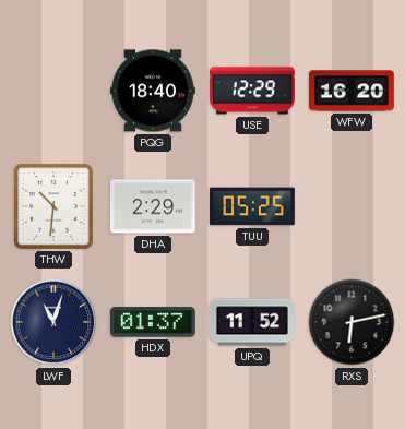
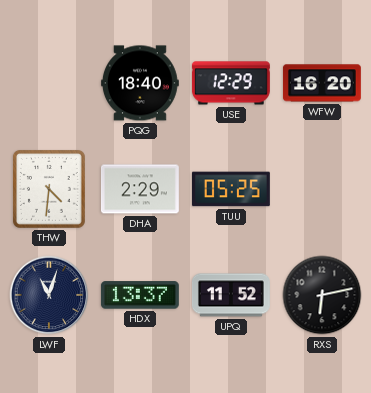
THW: 10:31 -> 4:31
HDX: 01:37 -> 13:37
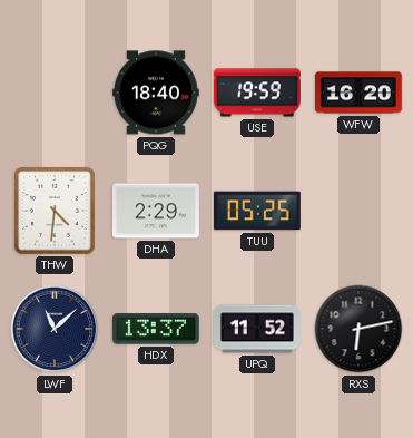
USE: 12:29 -> 19:59
LWF: 11:03 -> 11:08
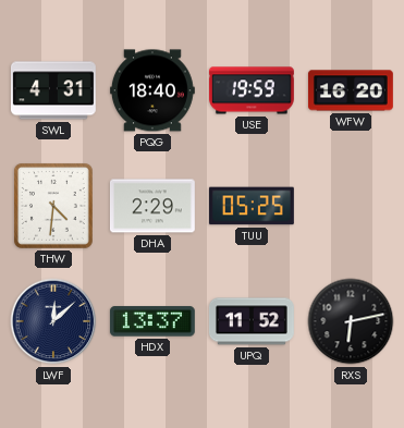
SWL: none -> 4:31
LWF: 11:08 -> 12:08
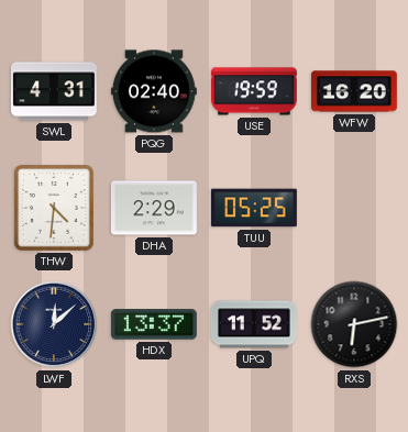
PQG: 18:40 -> 02:40
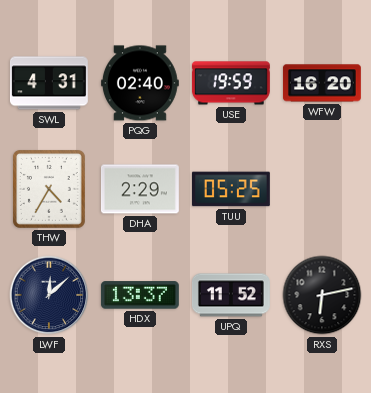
THW: 4:31 -> 4:35
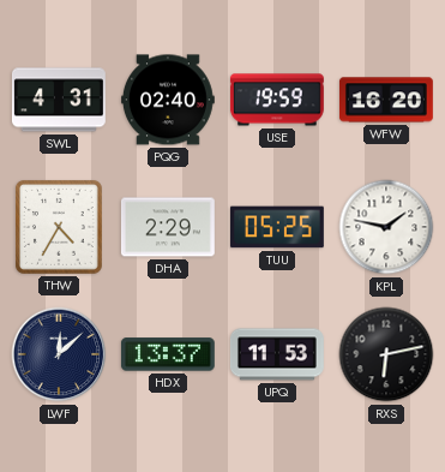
KPL: none -> 1:47
UPQ: 11:52 -> 11:53
